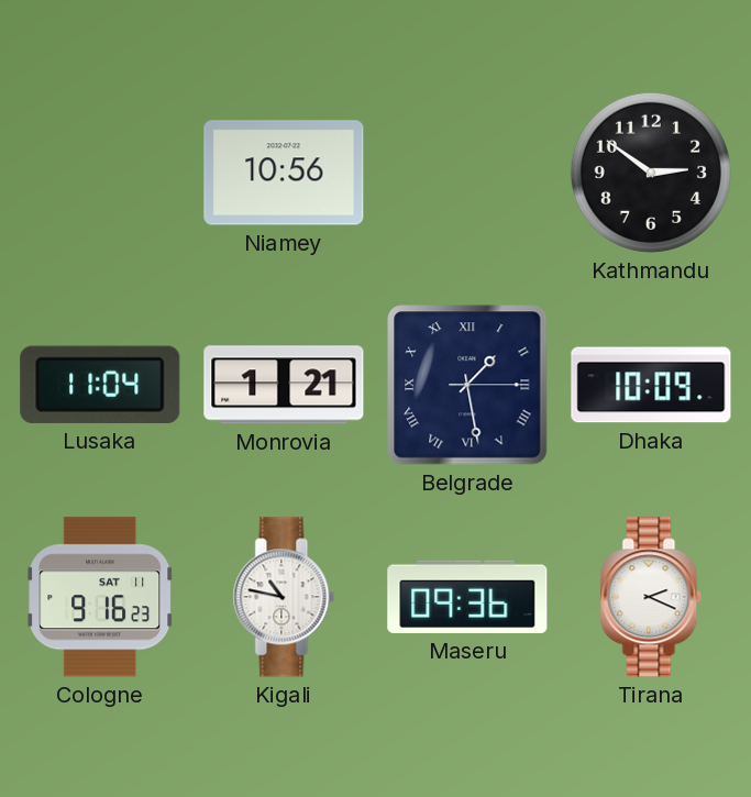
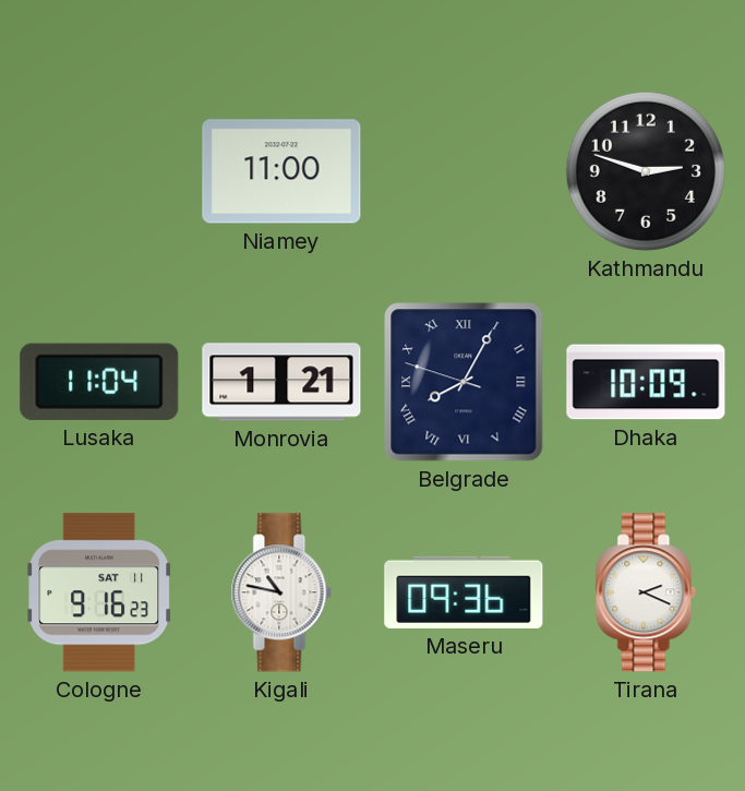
Niamey: 10:56 -> 11:00
Kathmandu: 2:51 -> 2:48
Belgrade: 1:28 -> 8:04
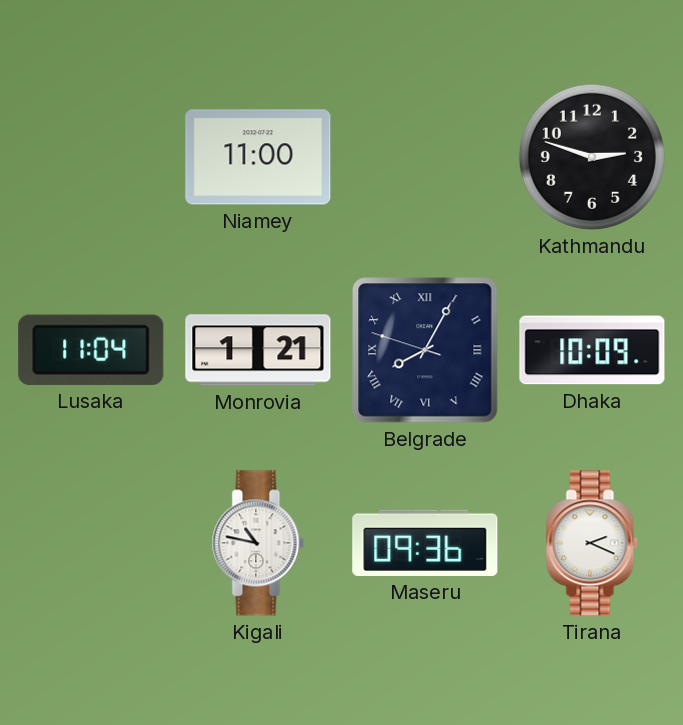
Cologne: 9:16 -> none
